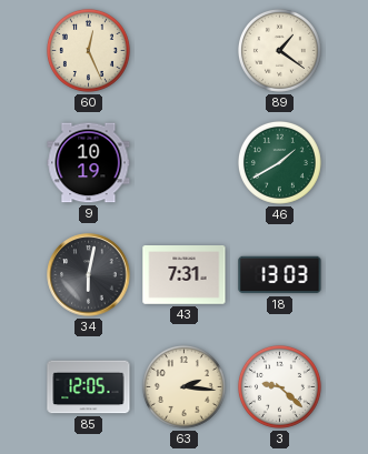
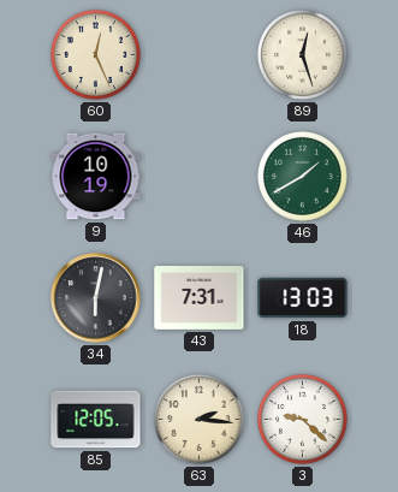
89: 1:21 -> 12:27
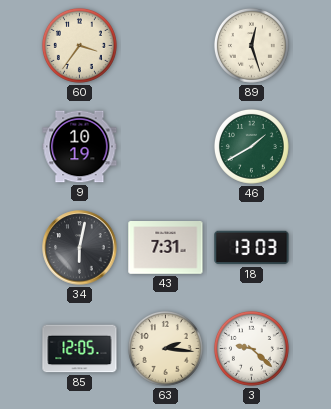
60: 12:26 -> 3:36
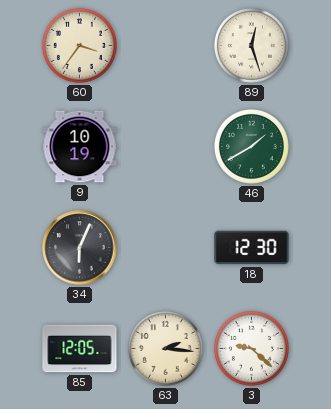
34: 6:02 -> 6:04
43: 7:31 -> none
18: 13:03 -> 12:30
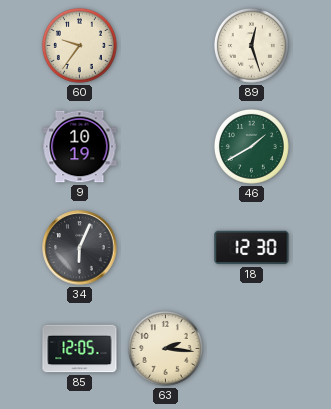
60: 3:36 -> 9:36
3: 9:22 -> none
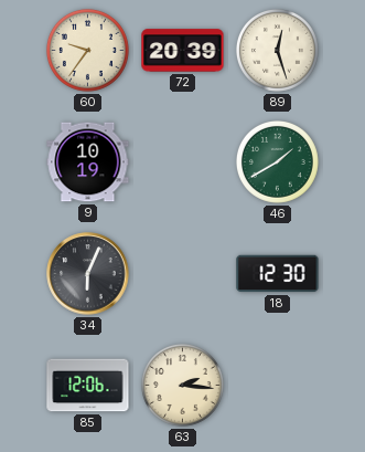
72: none -> 20:39
85: 12:05 -> 12:06
